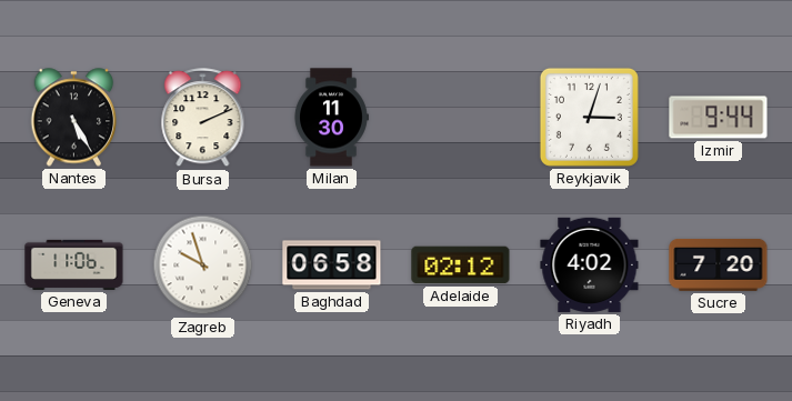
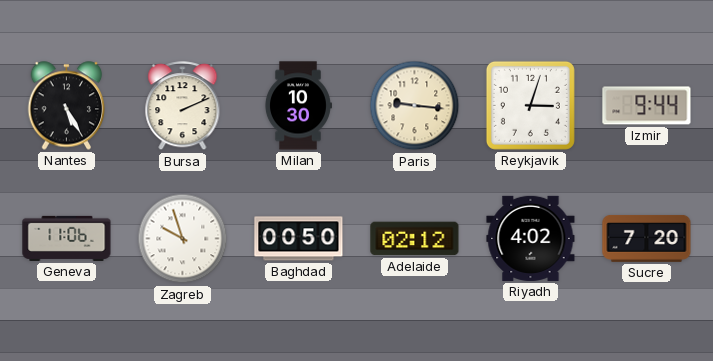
Milan: 11:30 -> 10:30
Paris: none -> 9:16
Baghdad: 06:58 -> 00:50
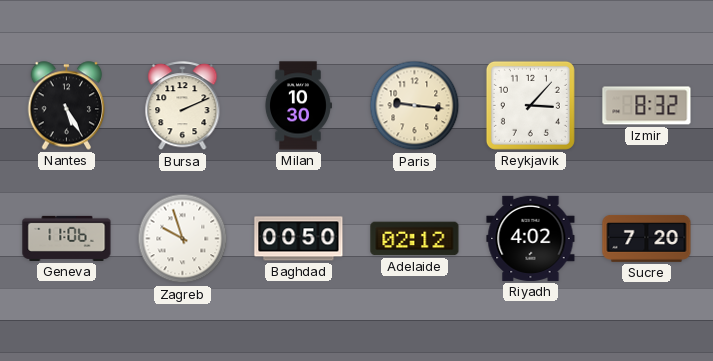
Reykjavik: 3:03 -> 3:07
Izmir: 9:44 -> 8:32
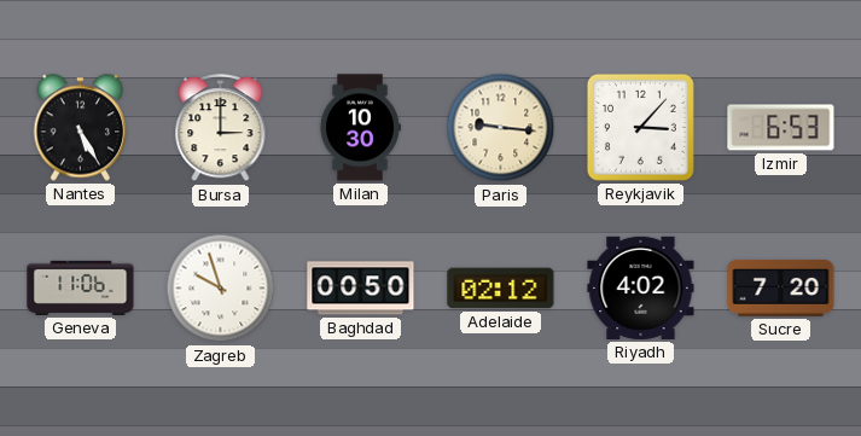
Bursa: 2:11 -> 3:00
Izmir: 8:32 -> 6:53
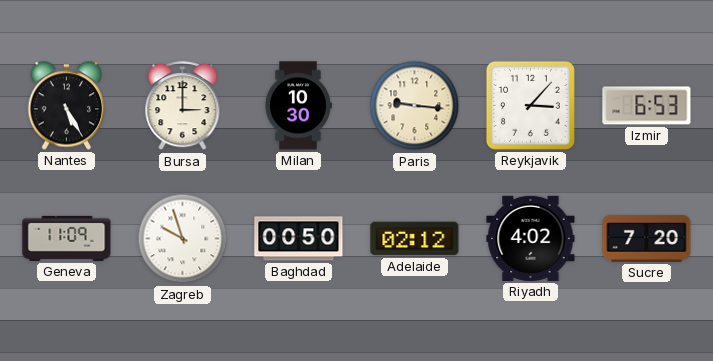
Geneva: 11:06 -> 11:09
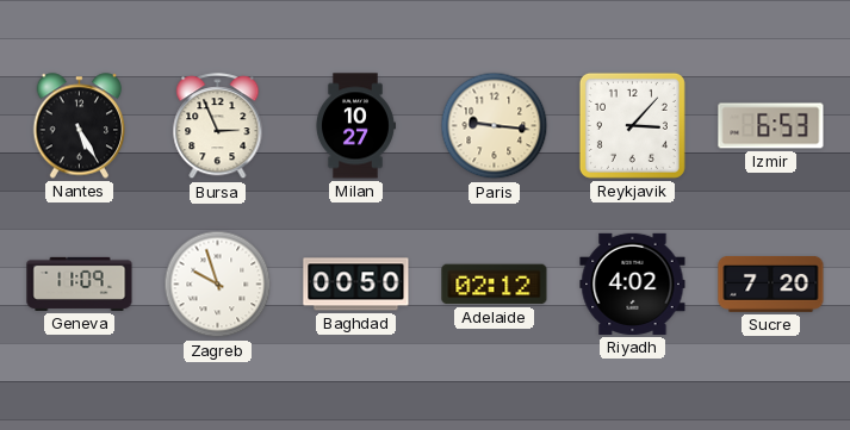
Bursa: 3:00 -> 2:56
Milan: 10:30 -> 10:27
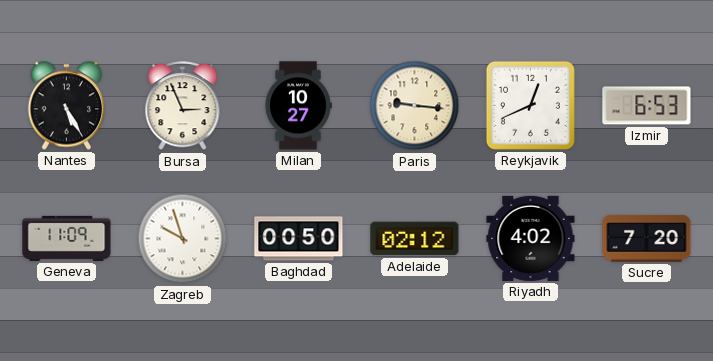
Reykjavik: 3:07 -> 12:41
